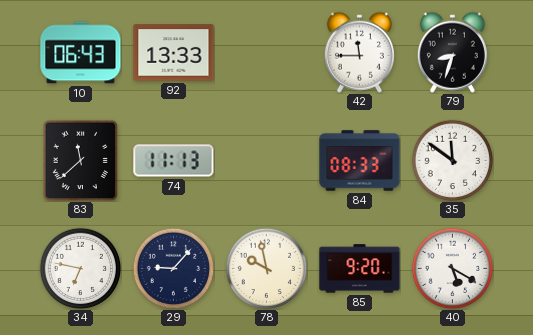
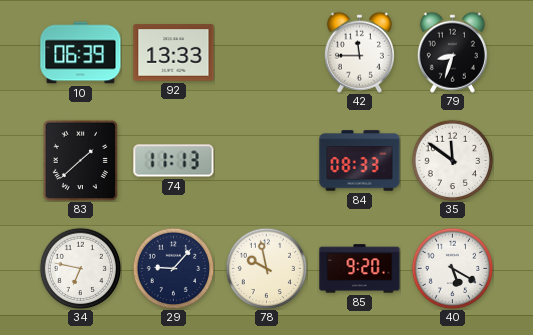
10: 06:43 -> 06:39
83: 11:38 -> 1:38
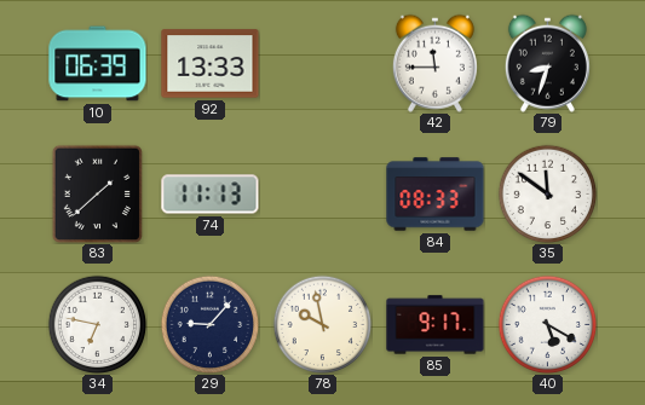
85: 9:20 -> 9:17
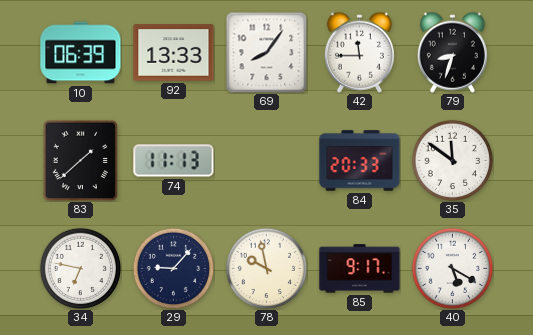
69: none -> 8:06
84: 08:33 -> 20:33
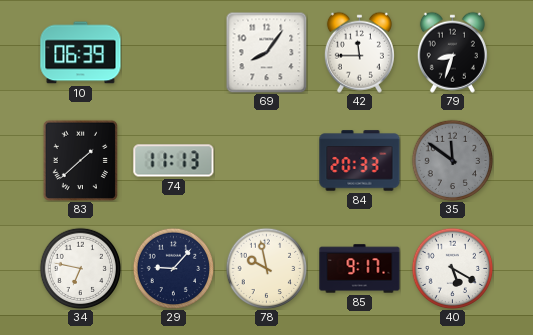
92: 13:33 -> none
35 dial: white -> grey
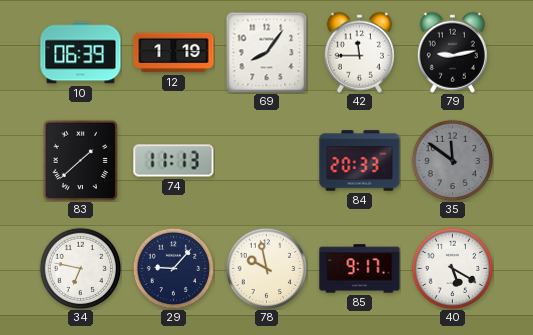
12: none -> 1:19
79: 8:33 -> 9:13
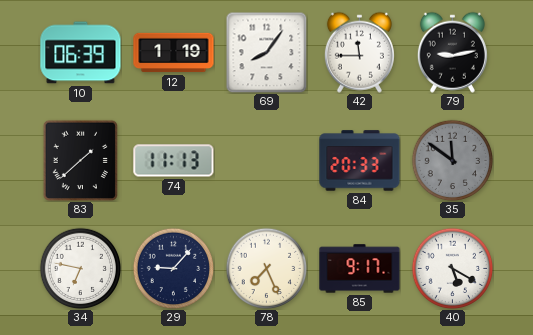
78: 9:58 -> 7:26
